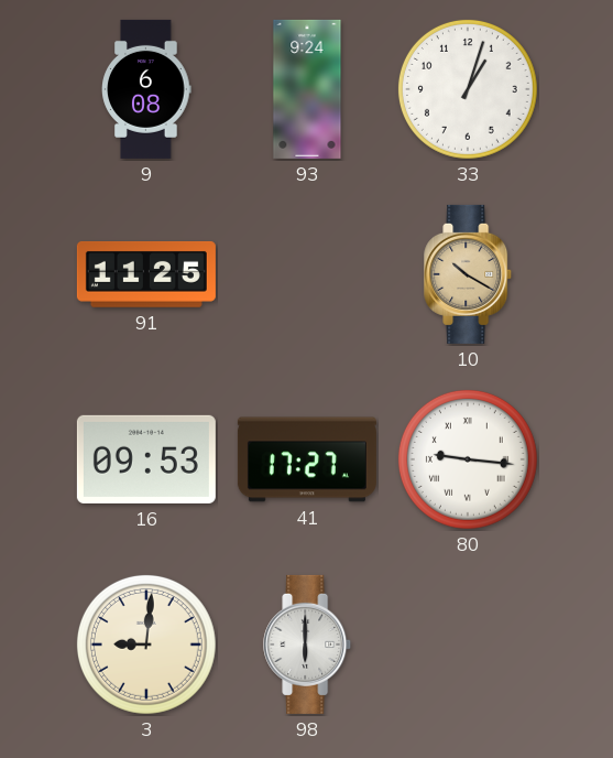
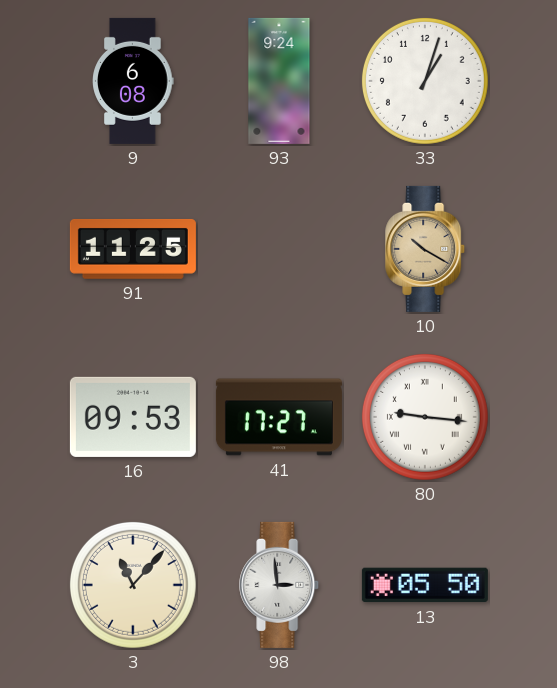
3: 9:01 -> 11:07
98: 6:00 -> 2:59
13: none -> 05:50
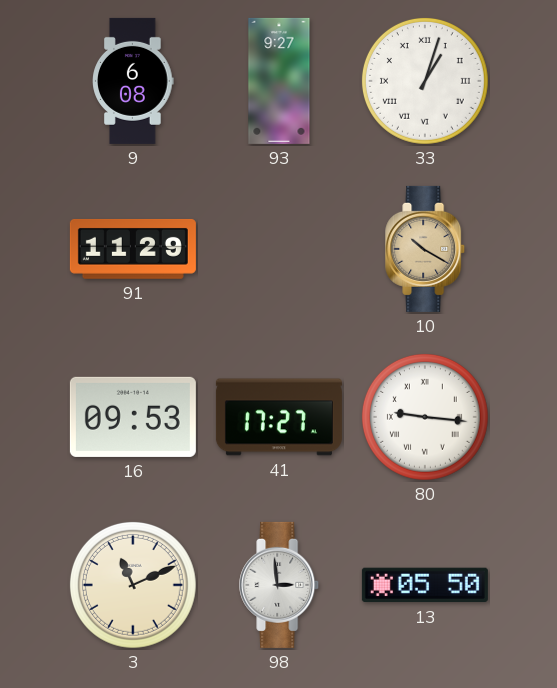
93: 9:24 -> 9:27
33 numerals: Arabic -> Roman
91: 11:25 -> 11:29
3: 11:07 -> 11:11
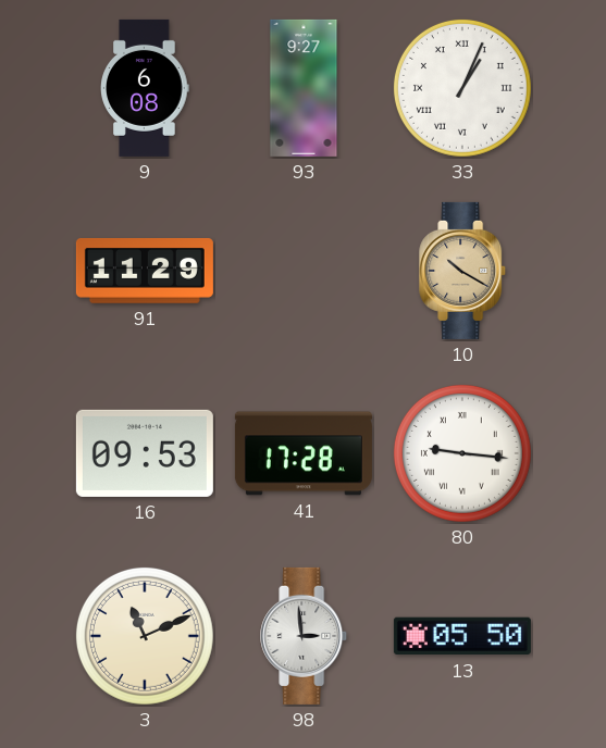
33: 1:03 -> 1:04
41: 17:27 -> 17:28
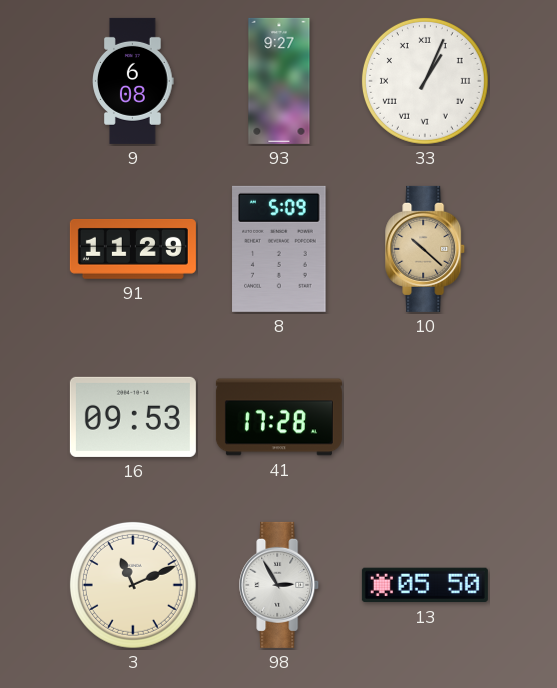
8: none -> 5:09
10: 10:20 -> 10:22
80: 9:16 -> none
98: 2:59 -> 2:55
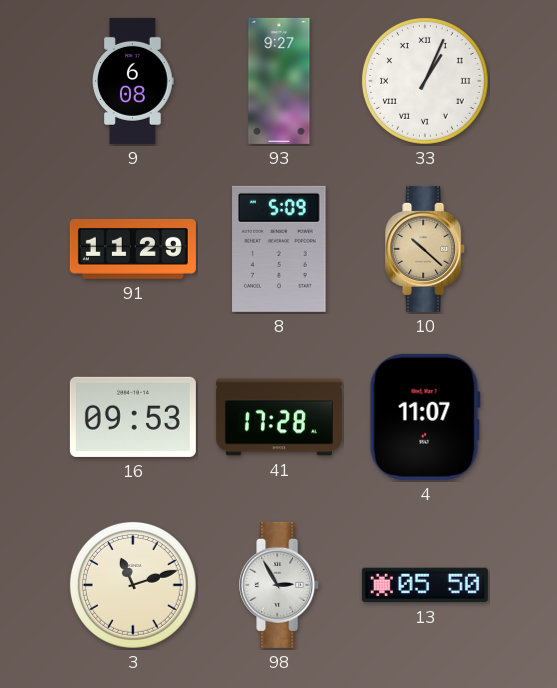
4: none -> 11:07
3: 11:11 -> 11:12
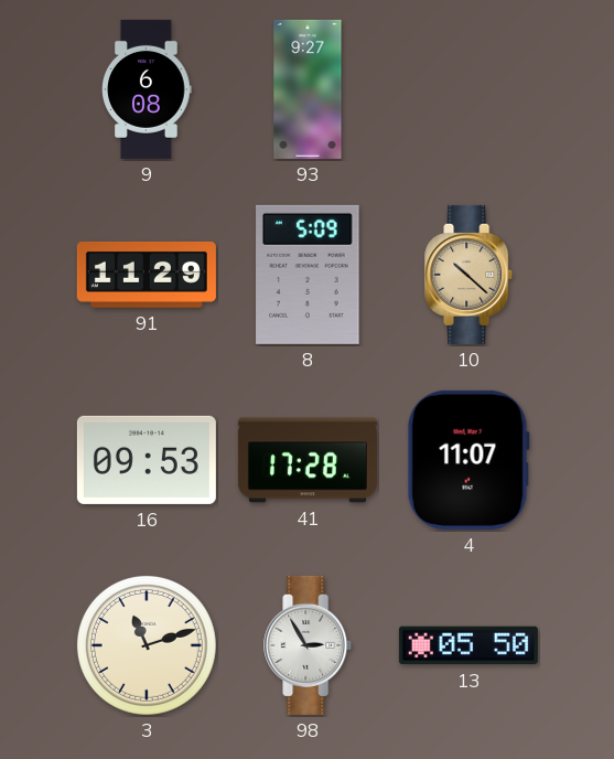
33: 1:04 -> none
